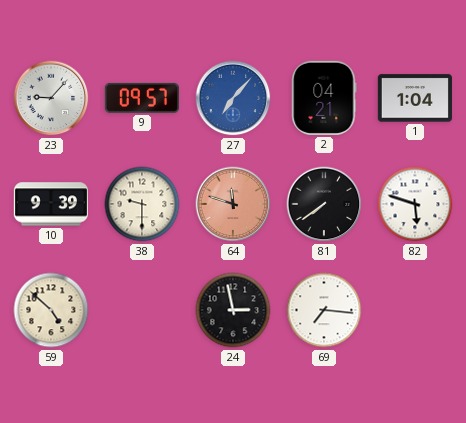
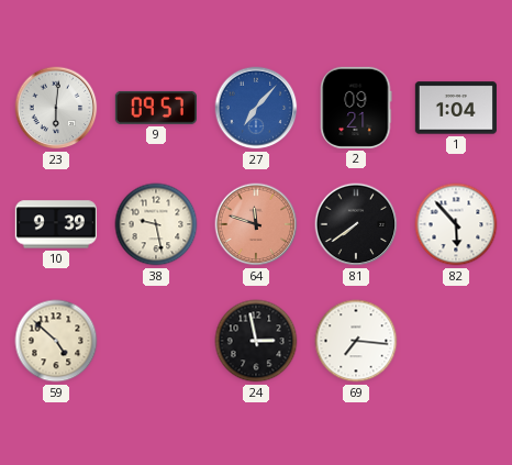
23: 9:07 -> 6:01
2: 04:21 -> 09:21
38: 9:30 -> 9:28
82: 5:48 -> 5:53
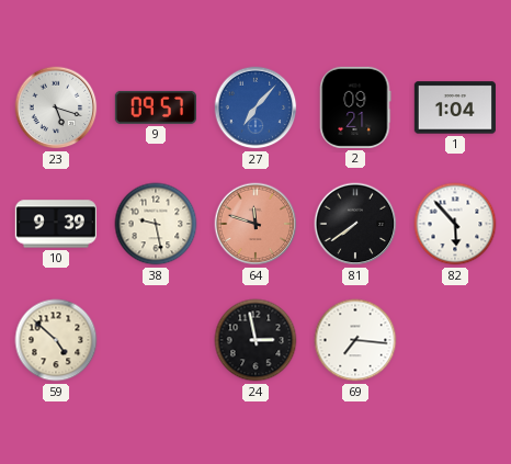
23: 6:01 -> 5:18
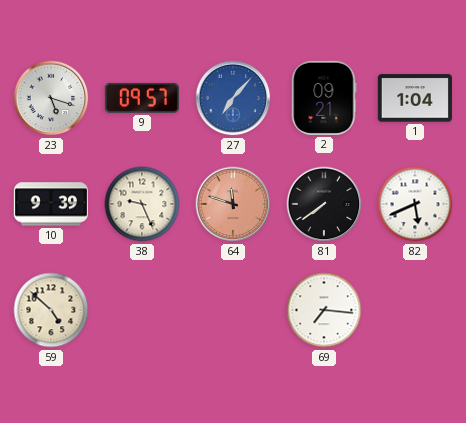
38: 9:28 -> 9:26
82: 5:53 -> 5:41
24: 2:58 -> none
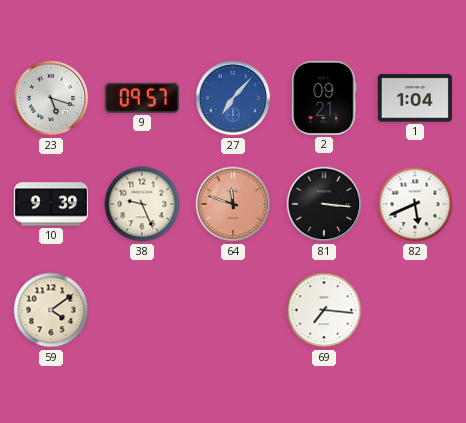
81: 7:39 -> 3:16
59: 4:52 -> 4:09
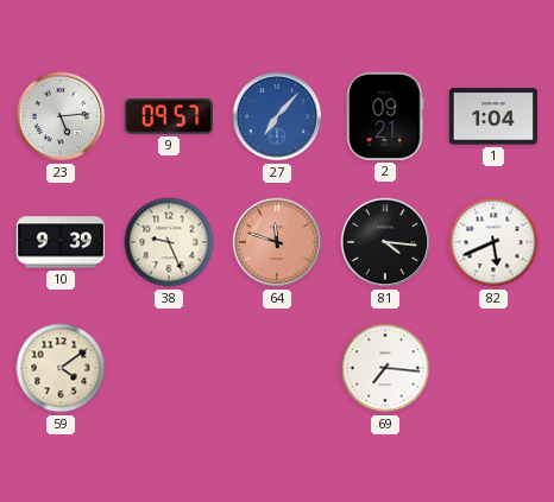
23: 5:18 -> 5:14
81: 3:16 -> 4:16
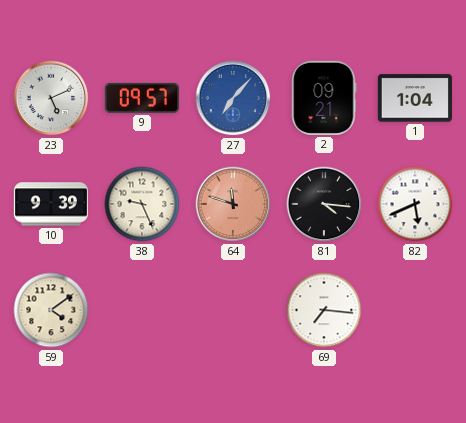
23: 5:14 -> 5:11
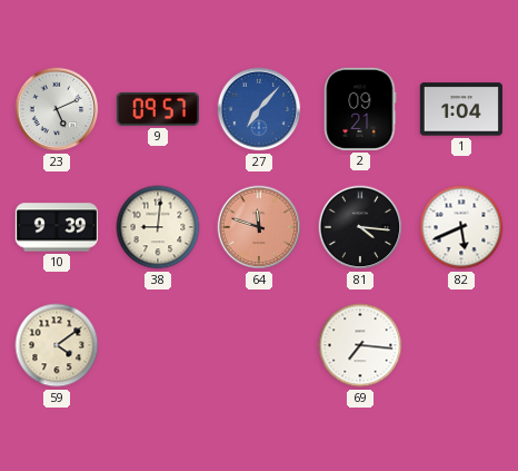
38: 9:26 -> 9:01
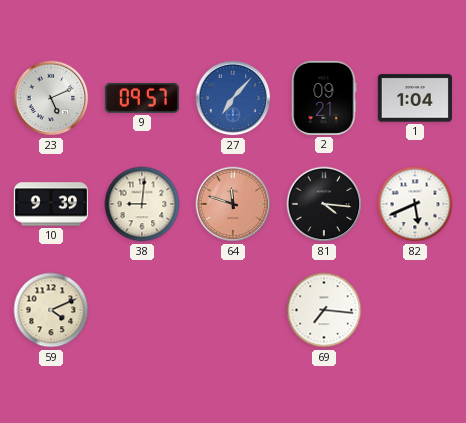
59: 4:09 -> 4:11
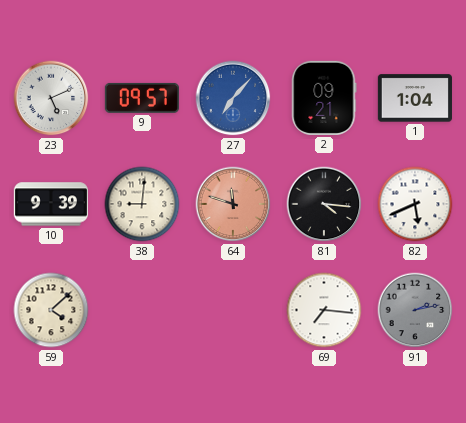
59: 4:11 -> 4:08
91: none -> 2:13
